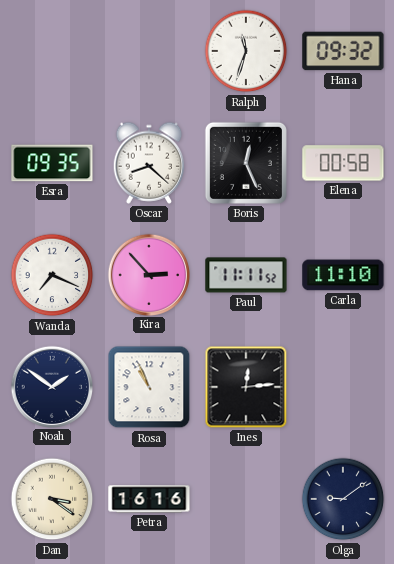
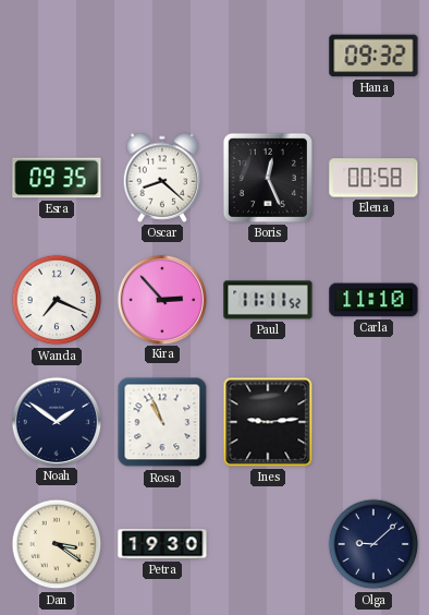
Ralph: 11:33 -> none
Ines: 12:14 -> 9:14
Petra: 16:16 -> 19:30
Olga: 9:09 -> 9:08
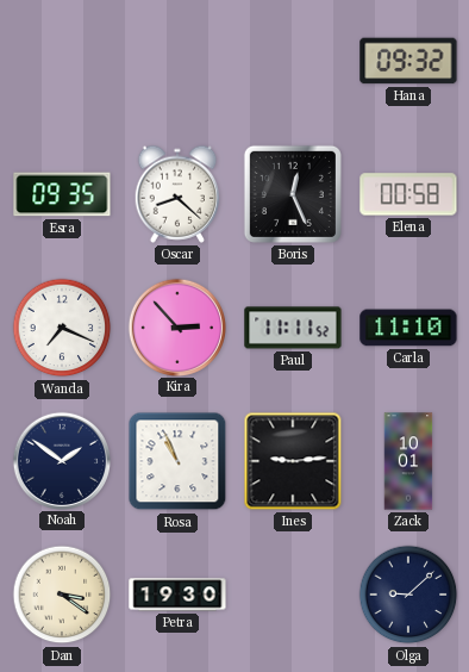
Zack: none -> 10:01
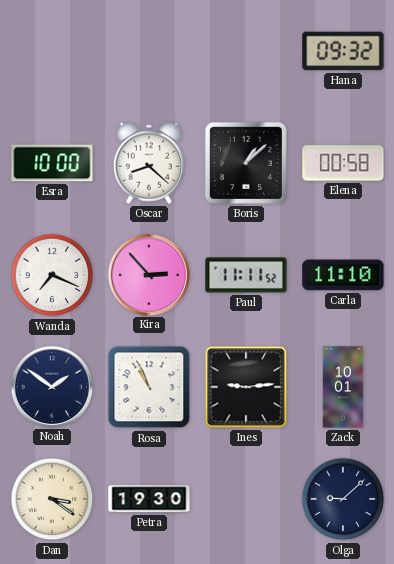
Esra: 09:35 -> 10:00
Boris: 12:26 -> 1:08
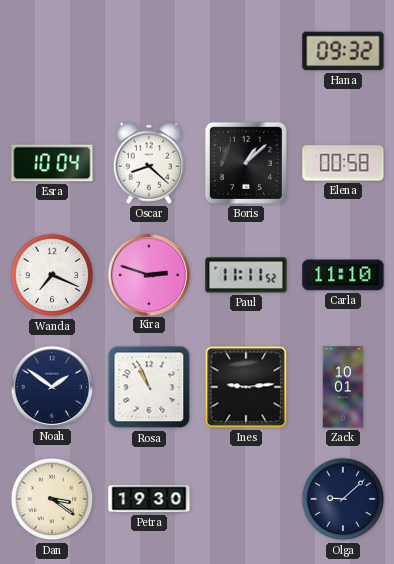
Esra: 10:00 -> 10:04
Kira: 2:53 -> 2:48
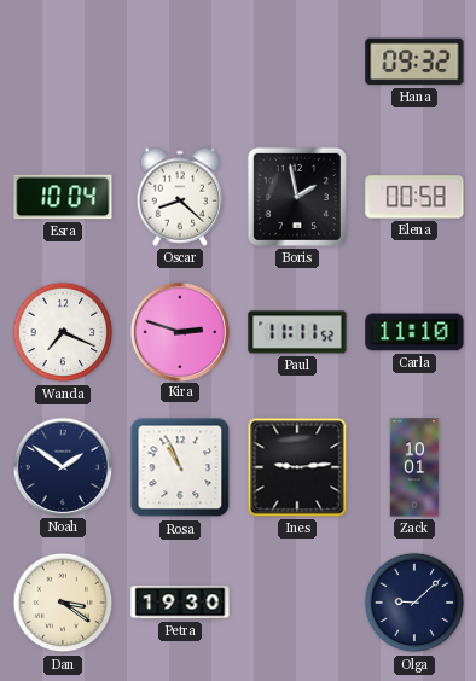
Boris: 1:08 -> 1:58
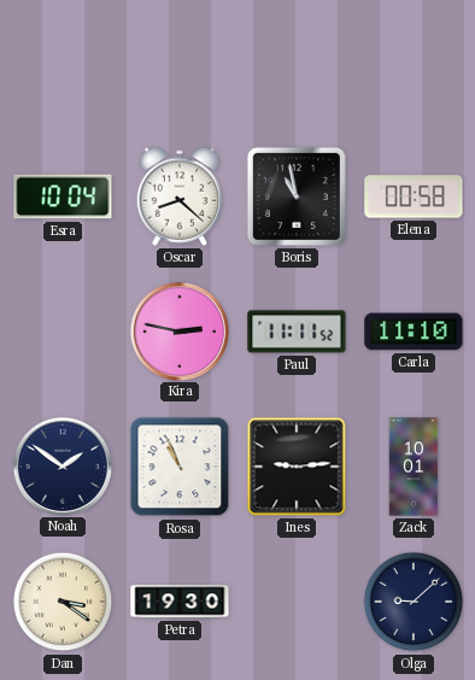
Hana: 09:32 -> none
Boris: 1:58 -> 10:58
Wanda: 7:19 -> none
Kira: 2:48 -> 2:47
